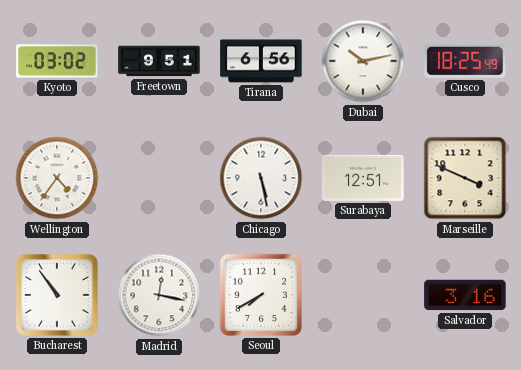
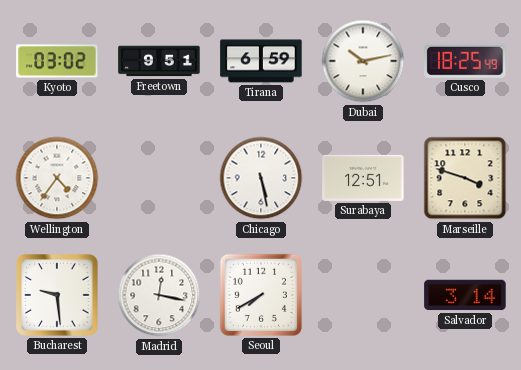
Tirana: 6:56 -> 6:59
Marseille: 3:49 -> 3:48
Bucharest: 10:54 -> 9:29
Salvador: 3:16 -> 3:14
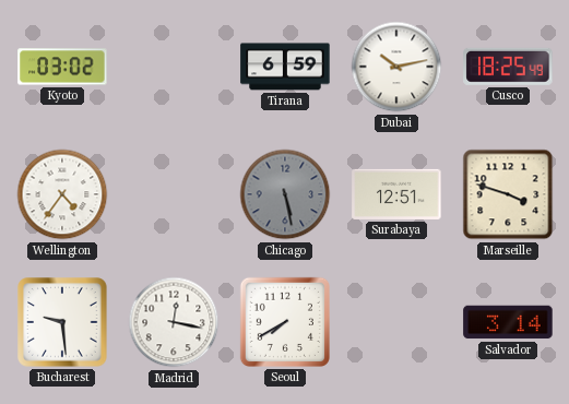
Freetown: 9:51 -> none
Chicago dial: white -> grey
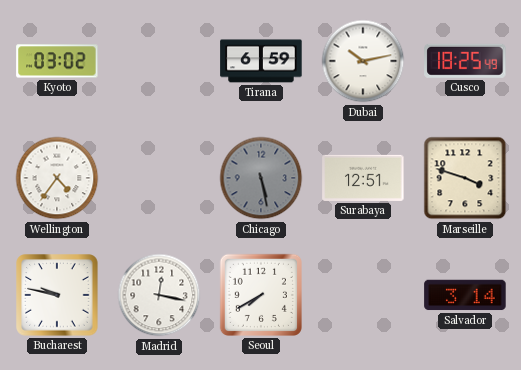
Bucharest: 9:29 -> 9:47
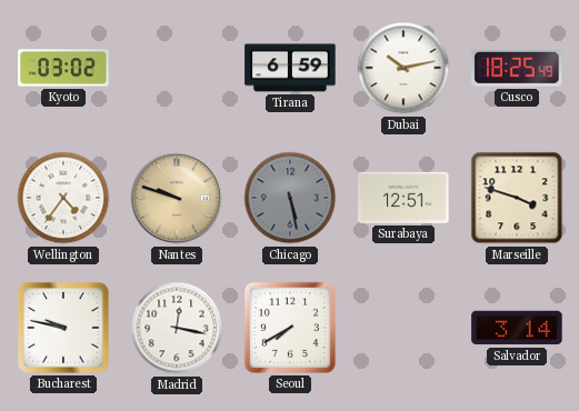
Nantes: none -> 9:48
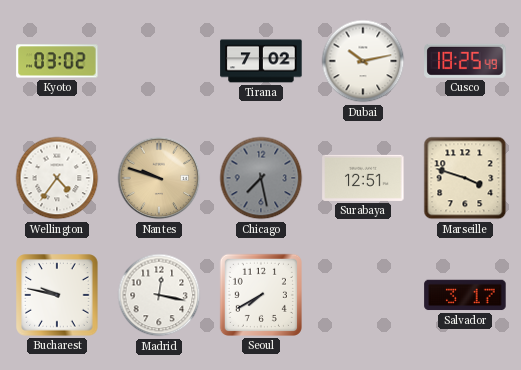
Tirana: 6:59 -> 7:02
Chicago: 5:28 -> 7:28
Salvador: 3:14 -> 3:17
